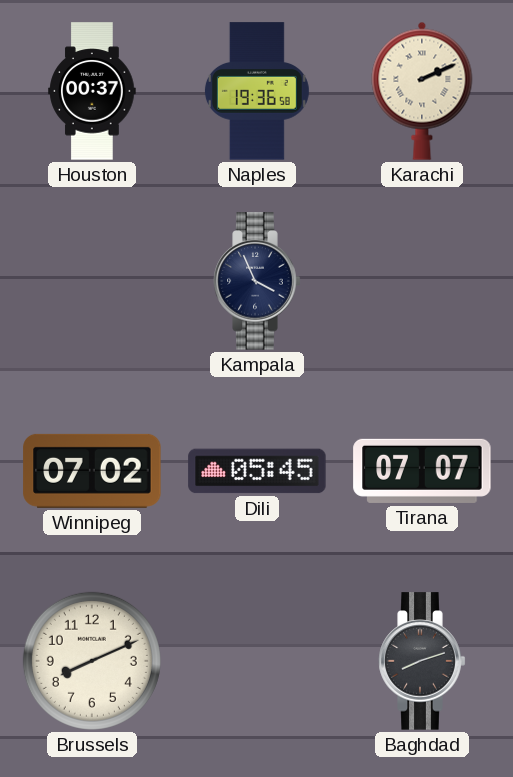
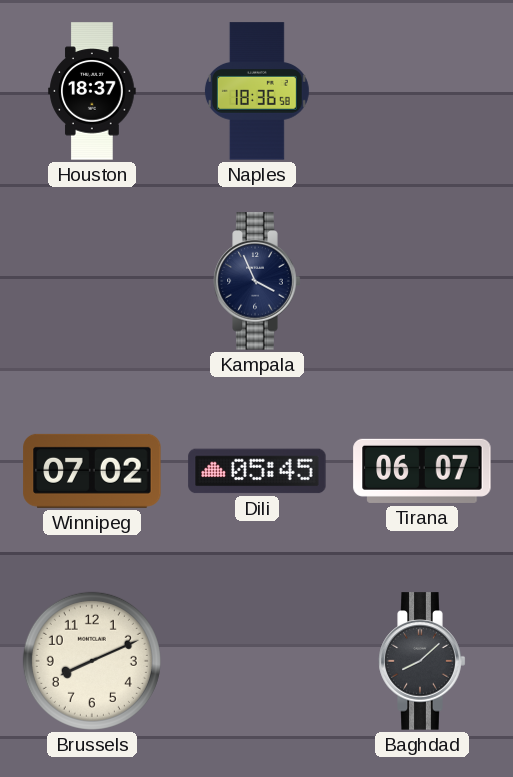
Houston: 00:37 -> 18:37
Naples: 19:36 -> 18:36
Karachi: 2:11 -> none
Tirana: 07:07 -> 06:07
Baghdad: 8:12 -> 8:08
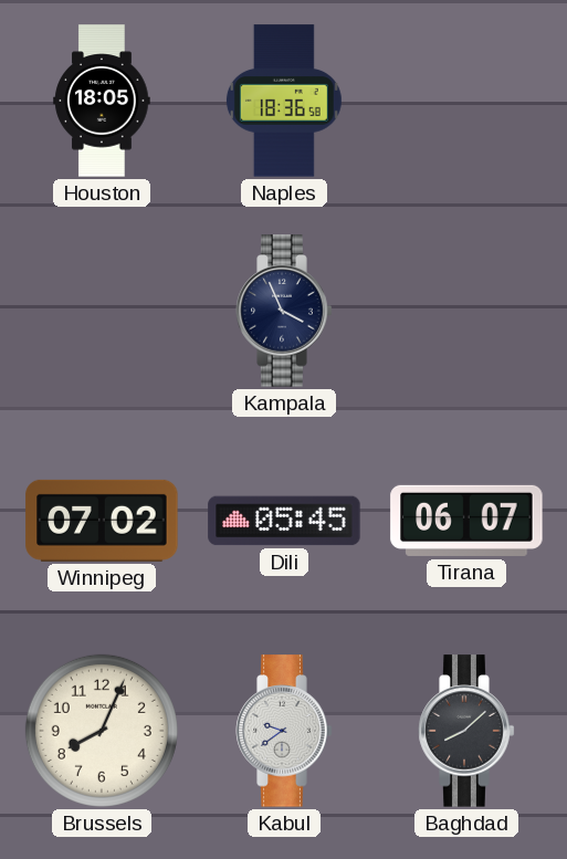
Houston: 18:37 -> 18:05
Brussels: 8:11 -> 8:04
Kabul: none -> 9:39
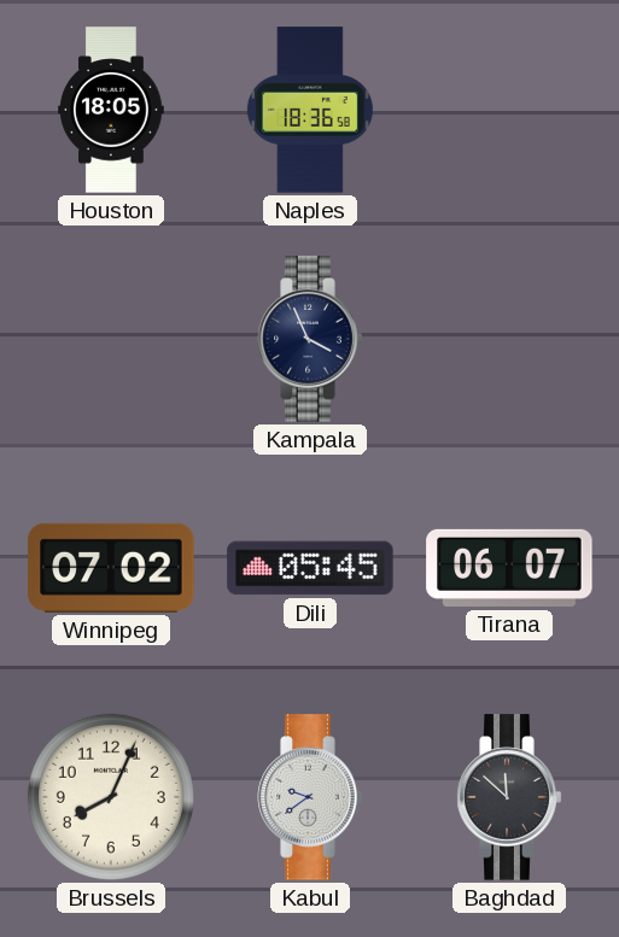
Baghdad: 8:08 -> 11:52
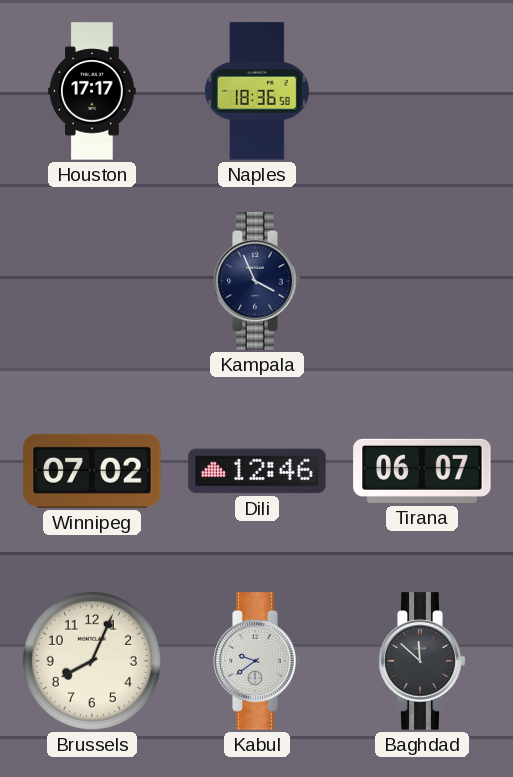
Houston: 18:05 -> 17:17
Dili: 05:45 -> 12:46
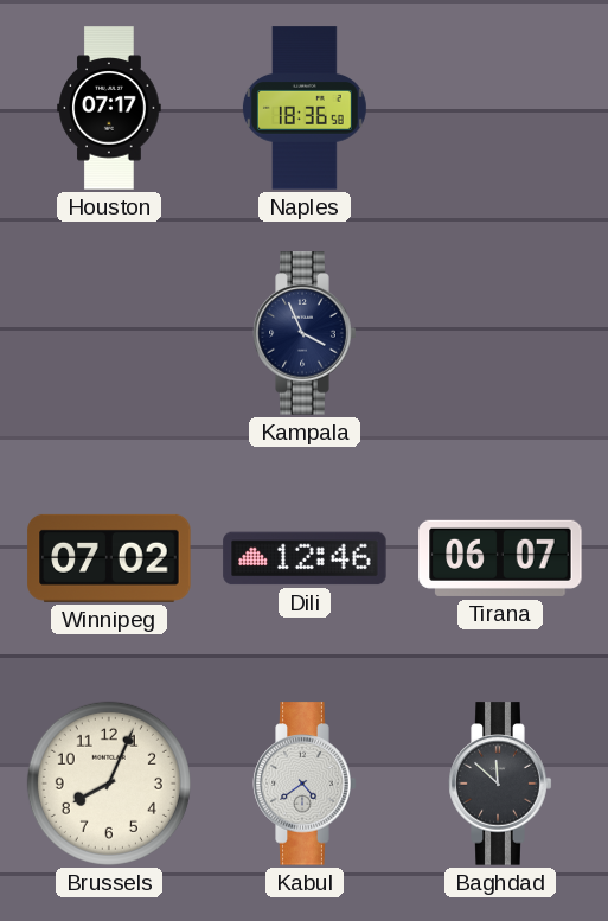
Houston: 17:17 -> 07:17
Kabul: 9:39 -> 4:39
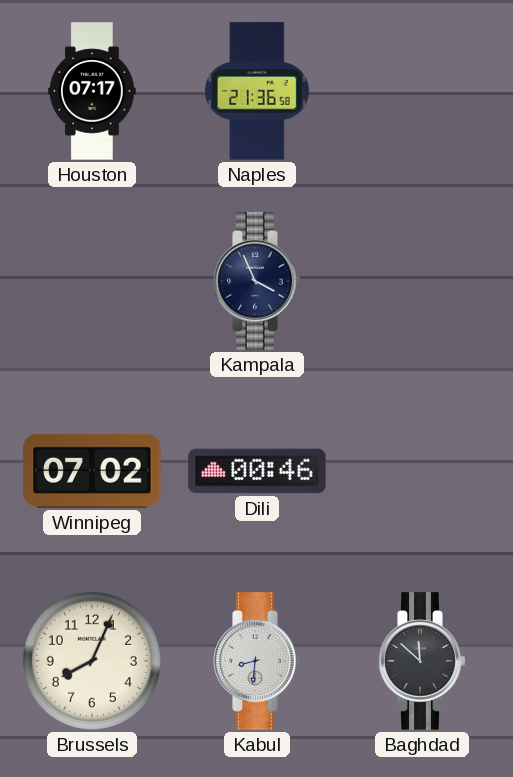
Naples: 18:36 -> 21:36
Dili: 12:46 -> 00:46
Tirana: 06:07 -> none
Kabul: 4:39 -> 8:31
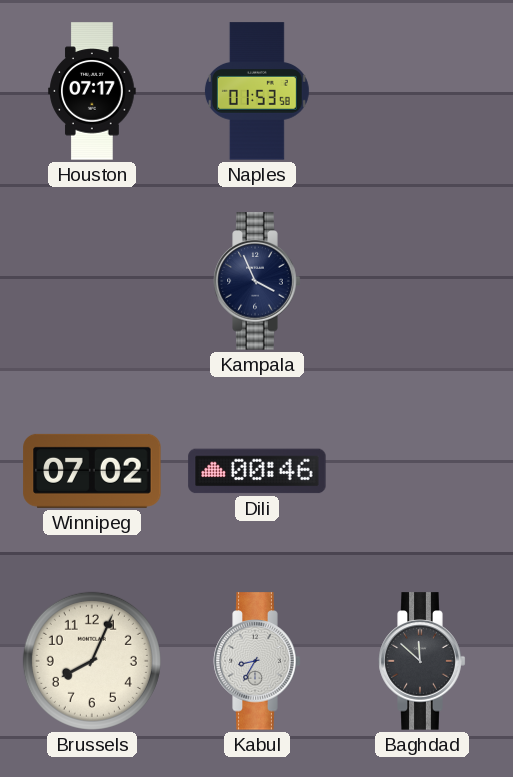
Naples: 21:36 -> 01:53
Kabul: 8:31 -> 8:35
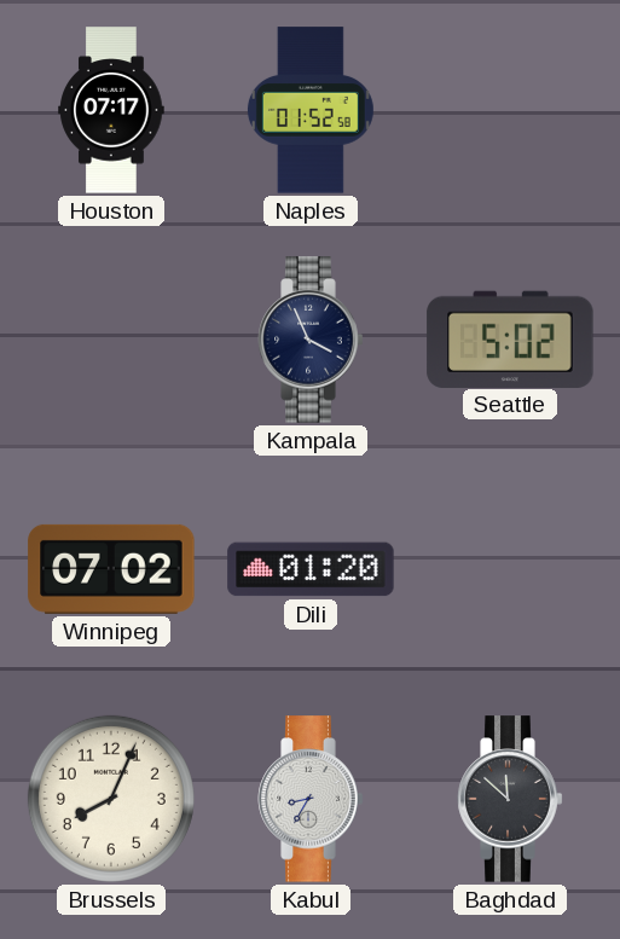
Naples: 01:53 -> 01:52
Seattle: none -> 5:02
Dili: 00:46 -> 01:20
